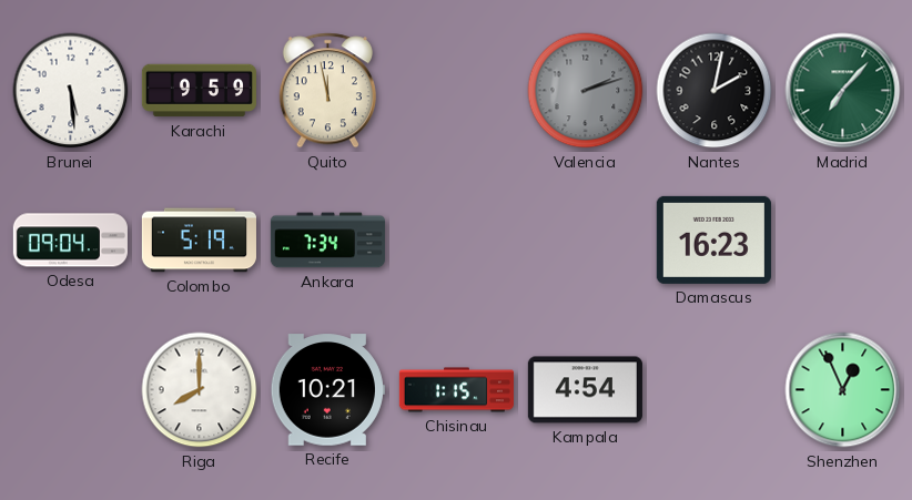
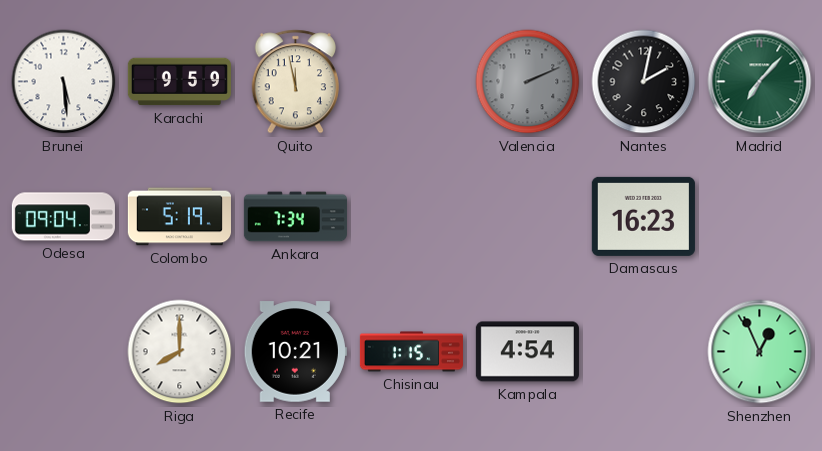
Valencia: 2:12 -> 2:11
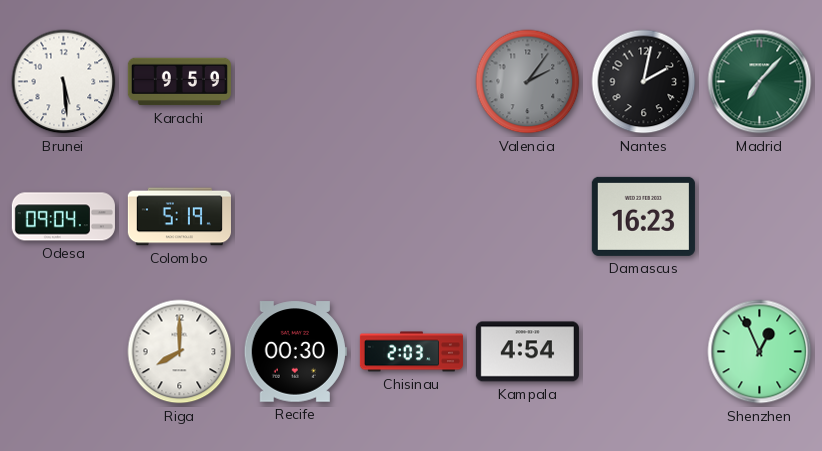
Quito: 11:58 -> none
Valencia: 2:11 -> 2:06
Ankara: 7:34 -> none
Recife: 10:21 -> 00:30
Chisinau: 1:15 -> 2:03
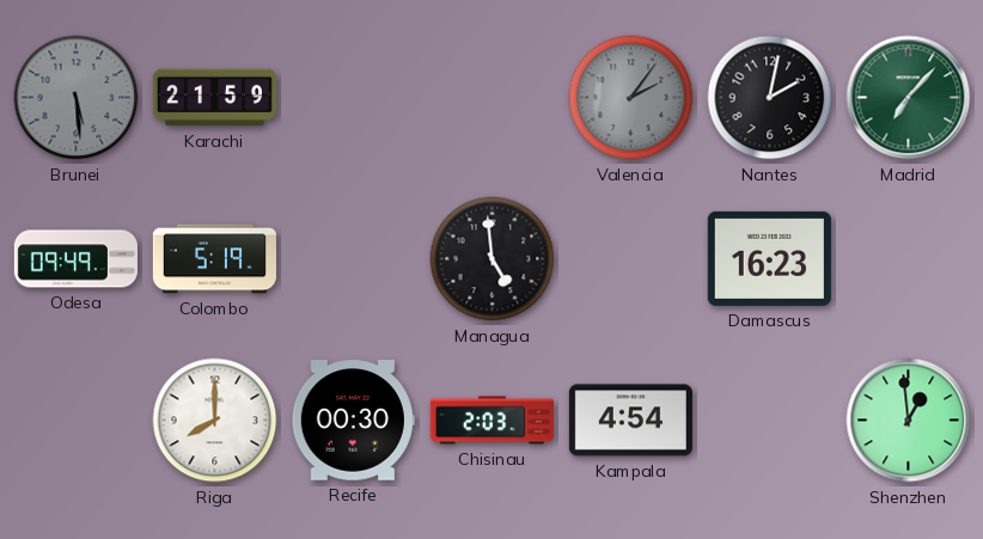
Brunei dial: white -> grey
Karachi: 9:59 -> 21:59
Odesa: 09:04 -> 09:49
Managua: none -> 4:59
Shenzhen: 12:56 -> 12:59
